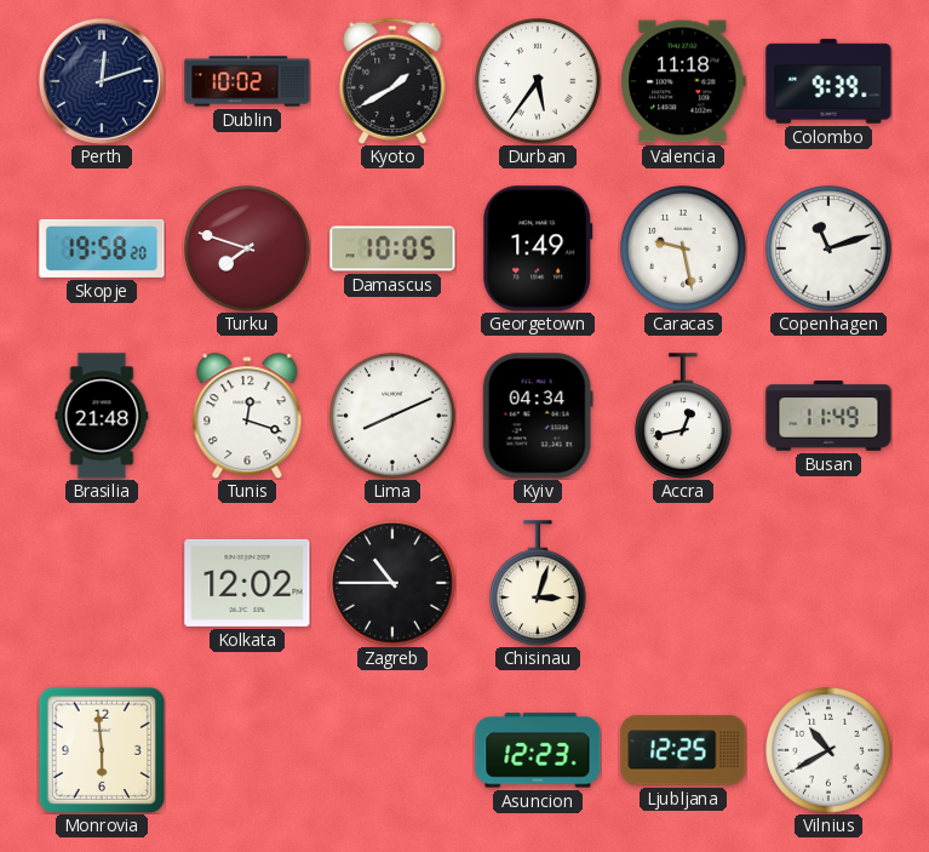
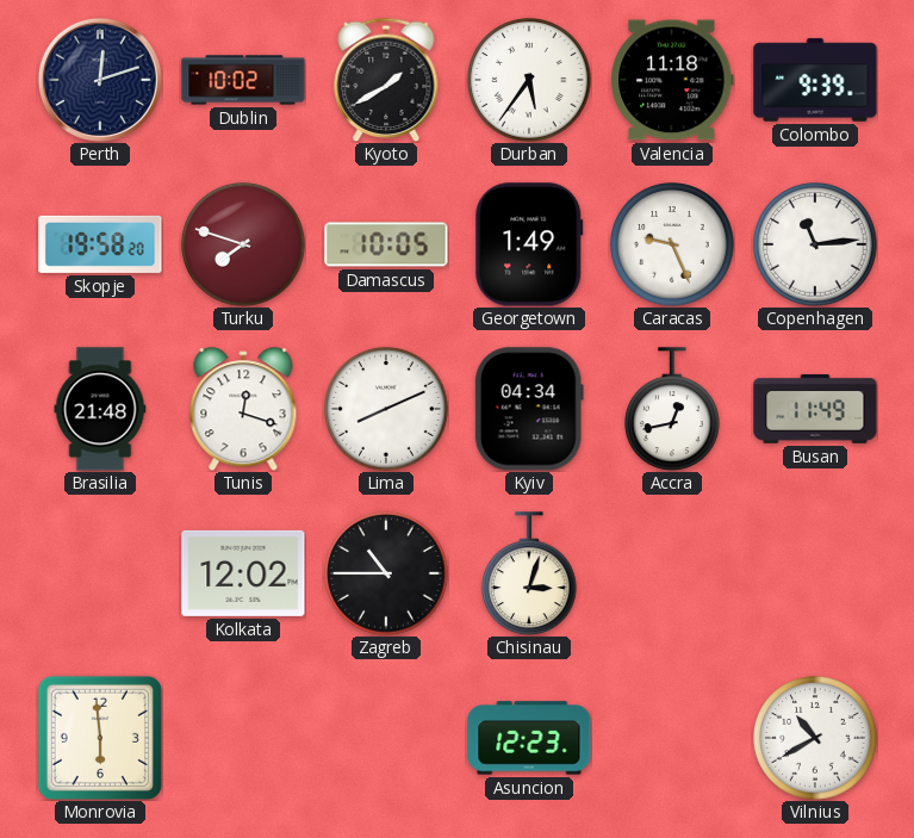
Caracas: 9:28 -> 9:26
Copenhagen: 11:12 -> 11:14
Ljubljana: 12:25 -> none
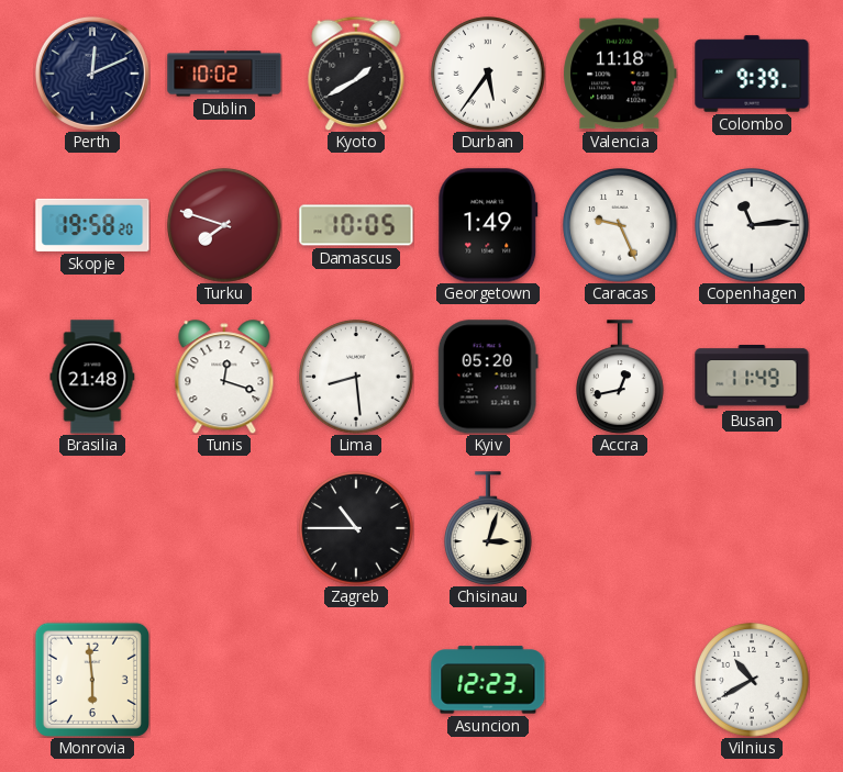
Perth: 12:12 -> 12:11
Lima: 8:11 -> 8:29
Kyiv: 04:34 -> 05:20
Kolkata: 12:02 -> none
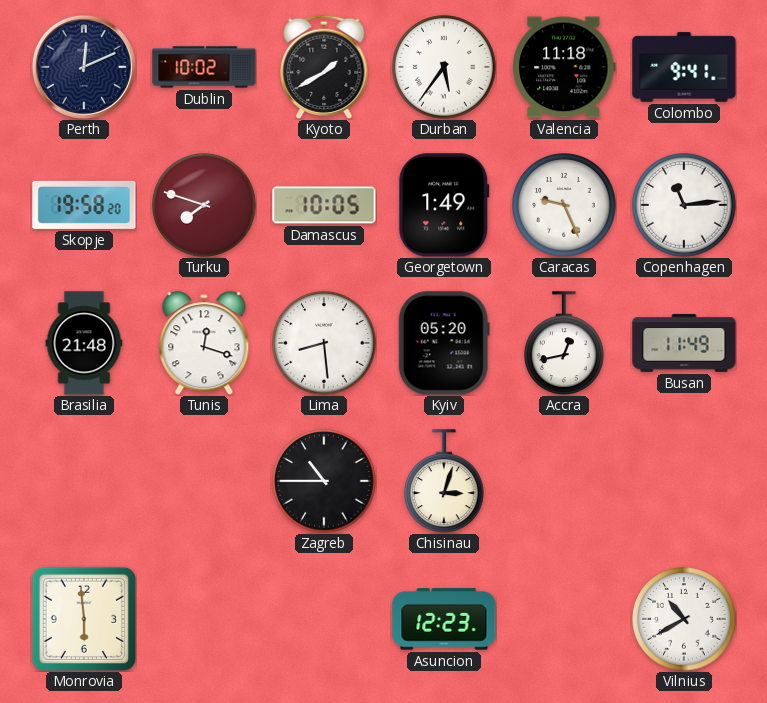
Colombo: 9:39 -> 9:41
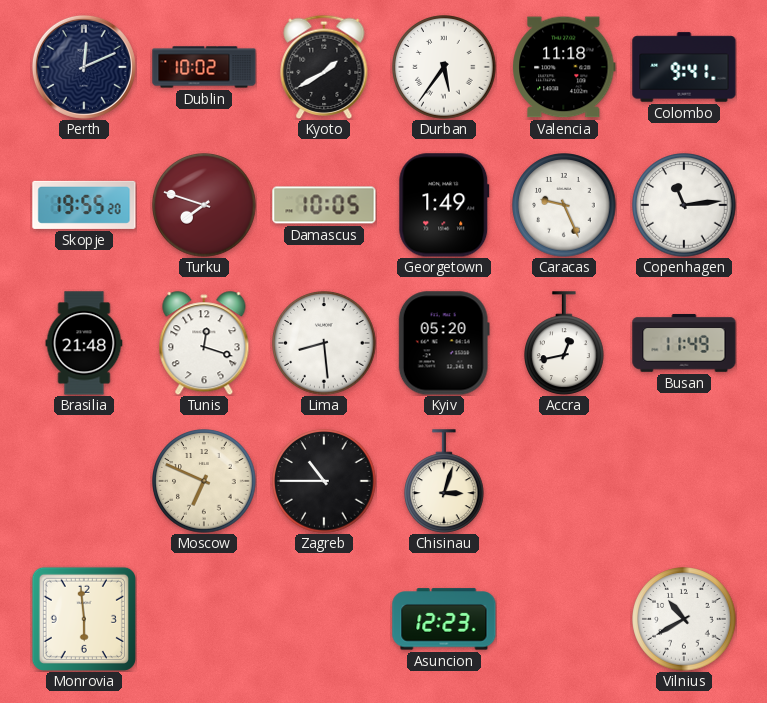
Skopje: 19:58 -> 19:55
Moscow: none -> 6:49
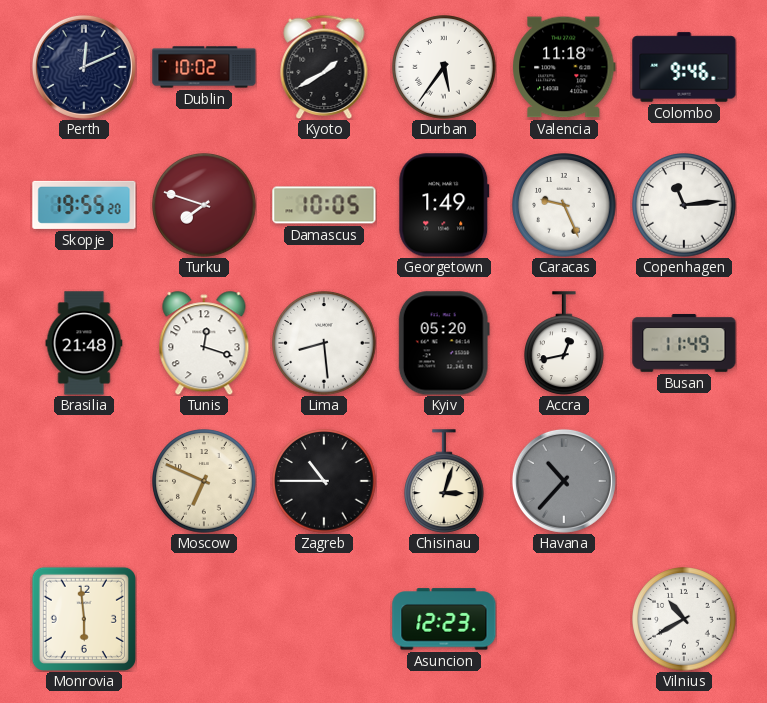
Colombo: 9:41 -> 9:46
Havana: none -> 10:37
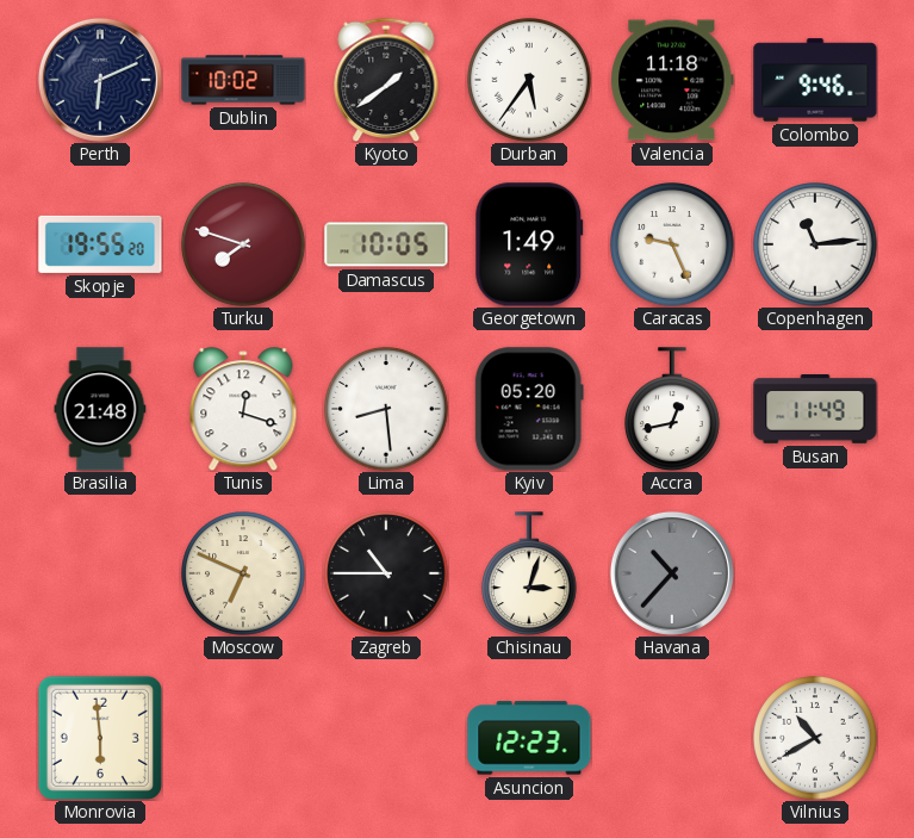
Perth: 12:11 -> 6:11
Kyoto: 1:40 -> 1:39
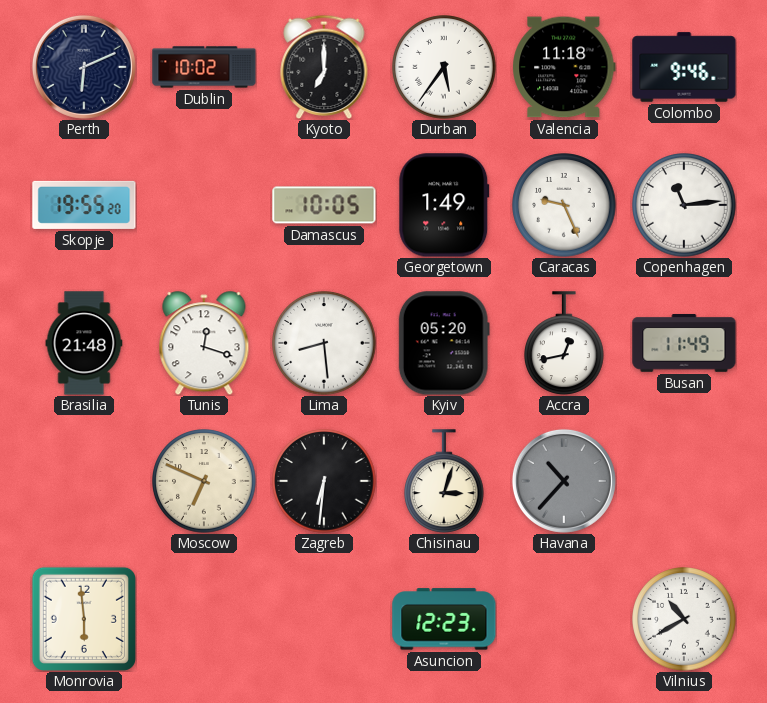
Kyoto: 1:39 -> 7:00
Turku: 7:48 -> none
Zagreb: 10:45 -> 6:31
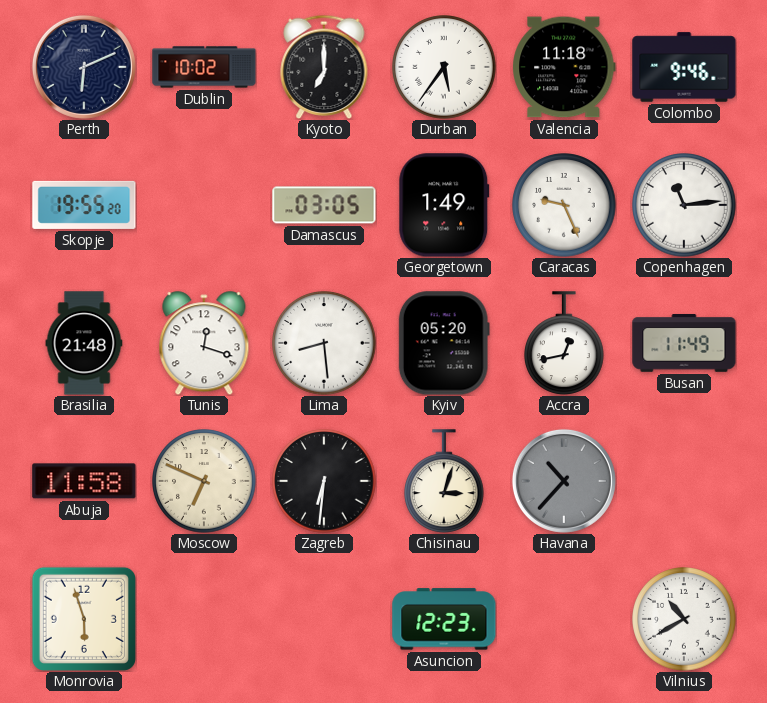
Damascus: 10:05 -> 03:05
Abuja: none -> 11:58
Monrovia: 5:59 -> 5:57
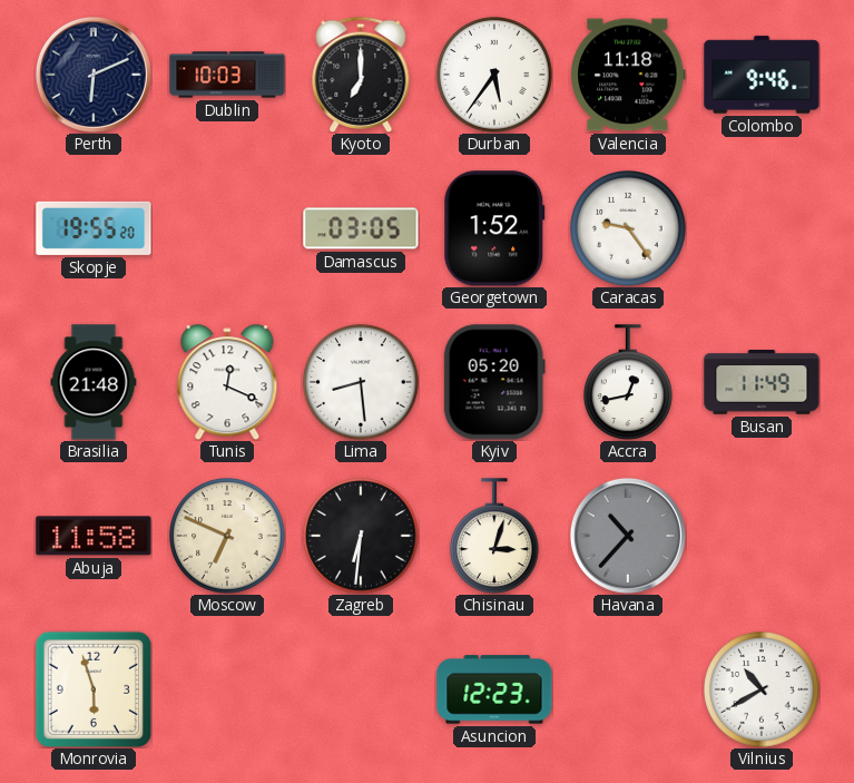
Dublin: 10:02 -> 10:03
Georgetown: 1:49 -> 1:52
Caracas: 9:26 -> 9:24
Copenhagen: 11:14 -> none
Tunis: 12:18 -> 12:19
